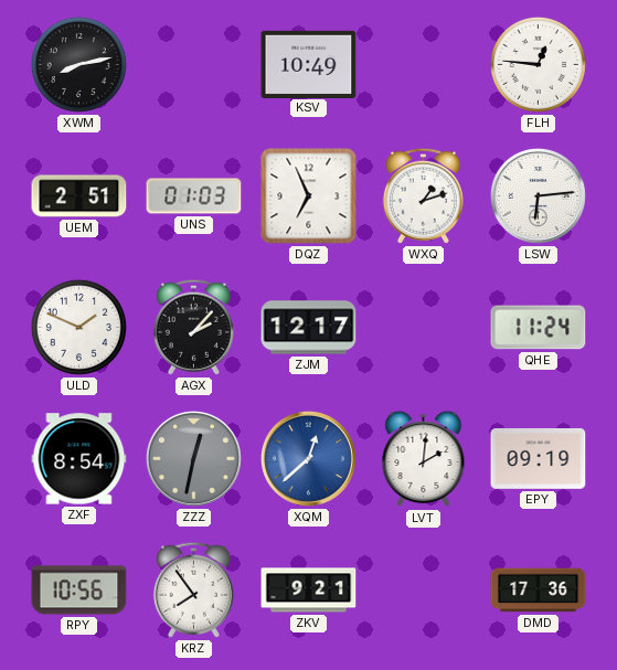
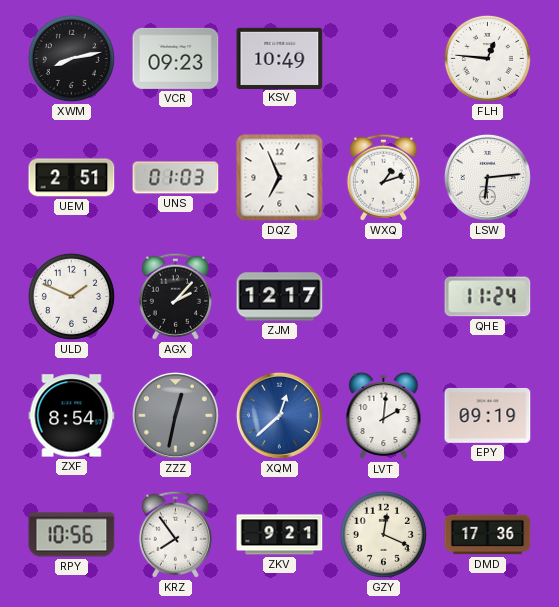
VCR: none -> 09:23
GZY: none -> 12:19
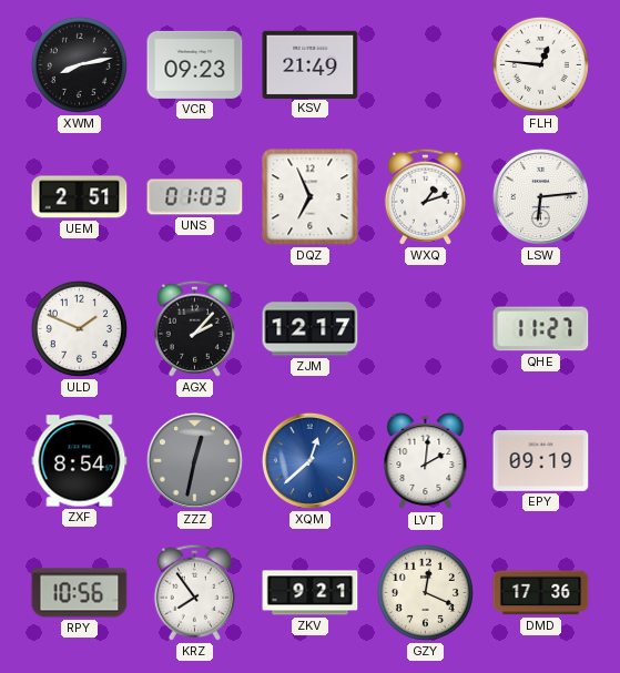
KSV: 10:49 -> 21:49
QHE: 11:24 -> 11:27
